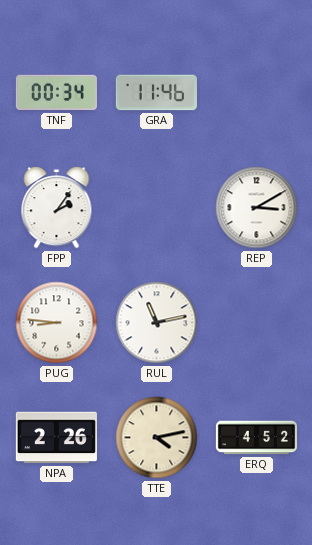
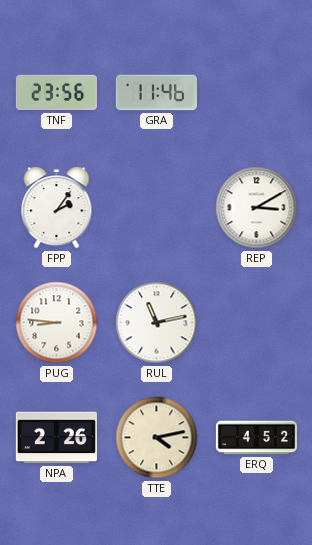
TNF: 00:34 -> 23:56
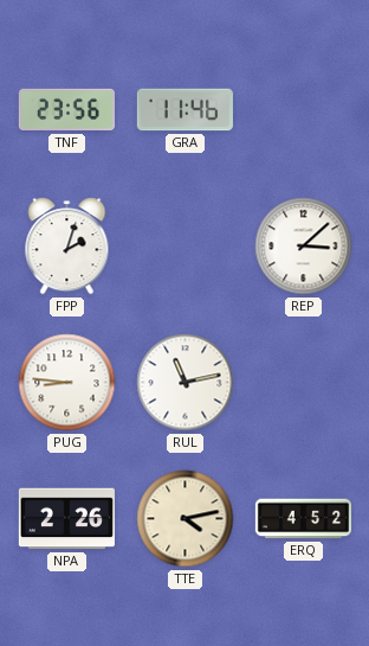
FPP: 2:06 -> 2:03
REP: 3:10 -> 3:08
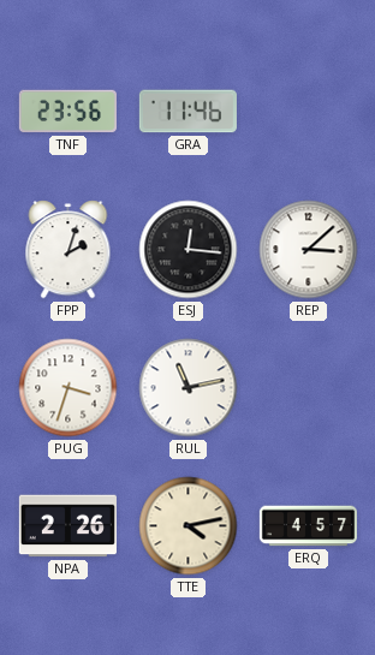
ESJ: none -> 12:16
PUG: 8:46 -> 3:33
ERQ: 4:52 -> 4:57
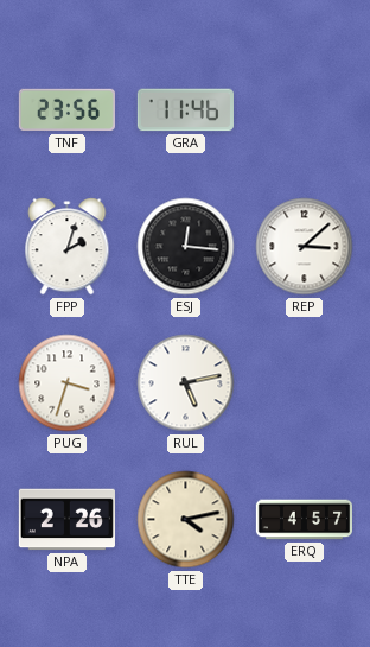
RUL: 11:13 -> 5:13
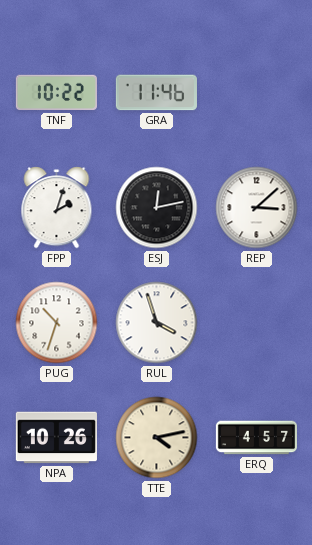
TNF: 23:56 -> 10:22
ESJ: 12:16 -> 12:13
PUG: 3:33 -> 10:33
RUL: 5:13 -> 3:57
NPA: 2:26 -> 10:26
